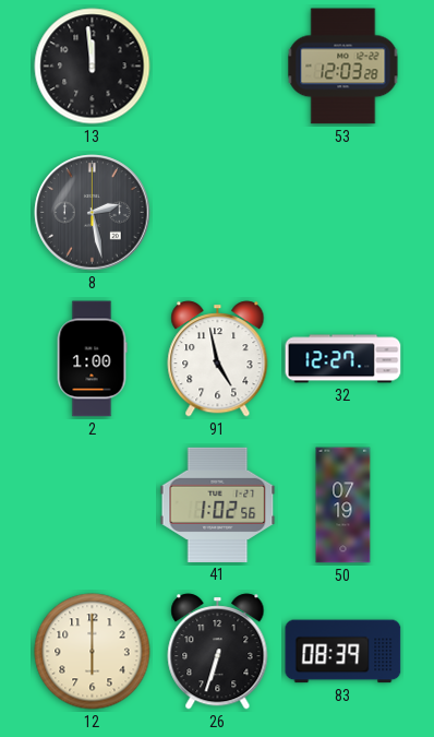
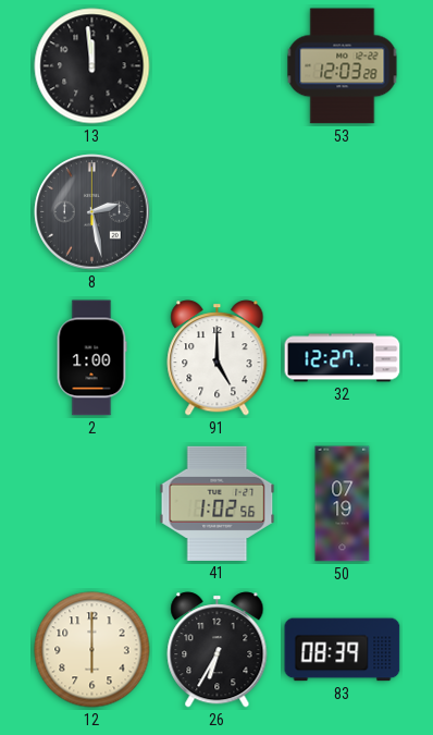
91: 4:58 -> 5:00
26: 6:33 -> 6:35
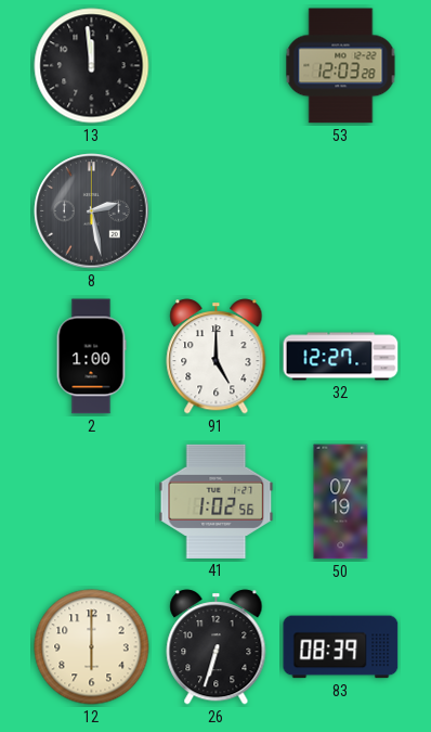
26: 6:35 -> 6:33
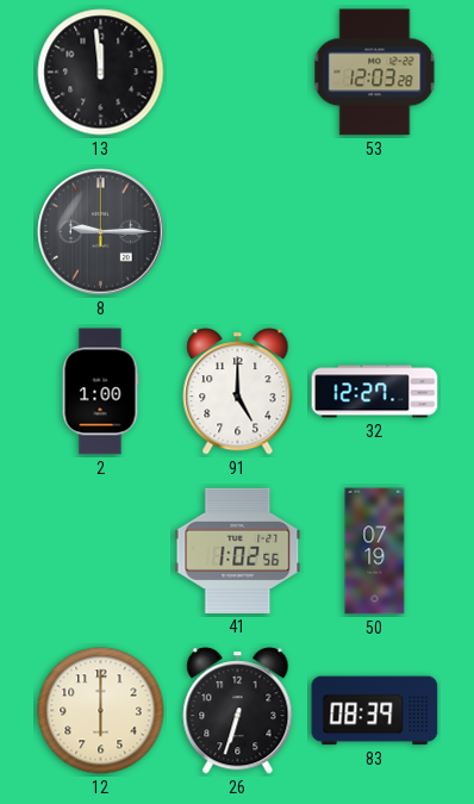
8: 2:28 -> 9:15
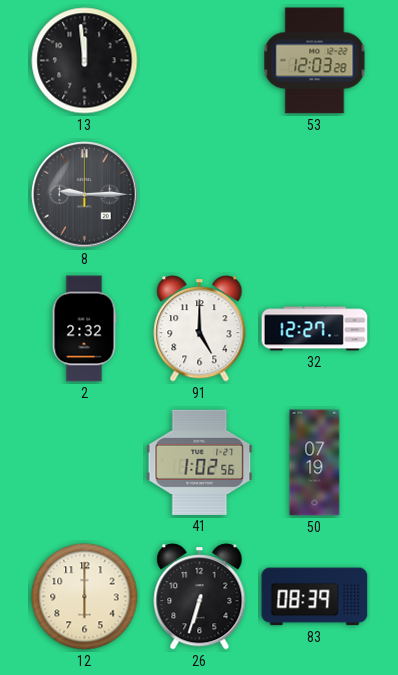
2: 1:00 -> 2:32
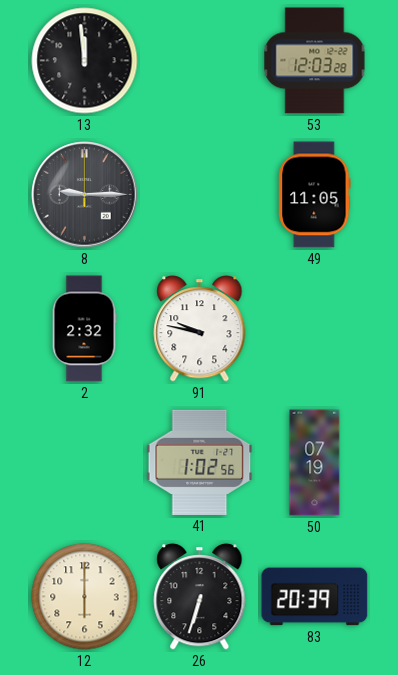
49: none -> 11:05
91: 5:00 -> 9:47
32: 12:27 -> none
83: 08:39 -> 20:39
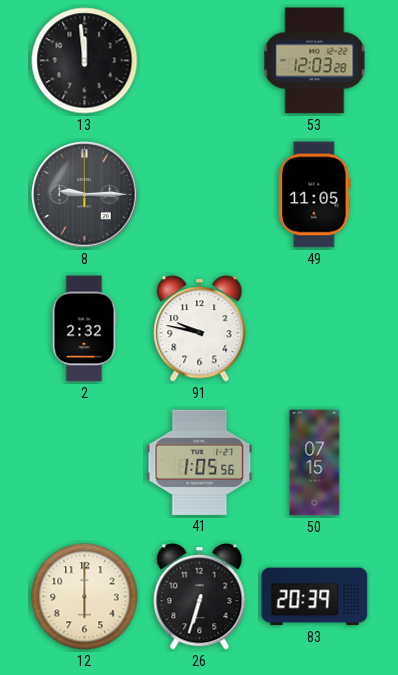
41: 1:02 -> 1:05
50: 07:19 -> 07:15
